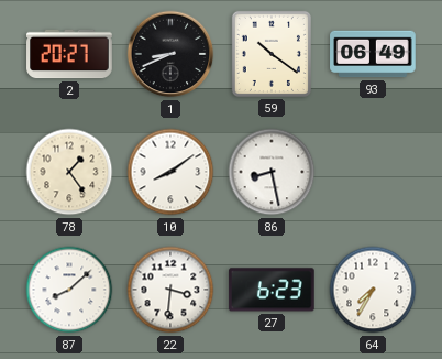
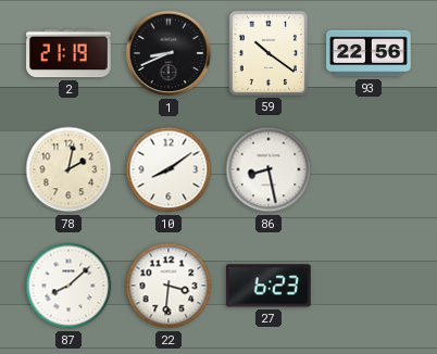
2: 20:27 -> 21:19
93: 06:49 -> 22:56
78: 1:24 -> 2:02
64: 7:35 -> none
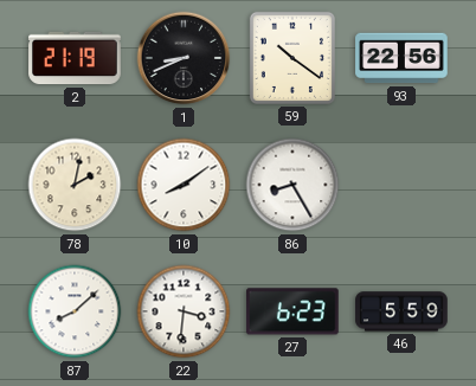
86: 8:28 -> 8:25
46: none -> 5:59
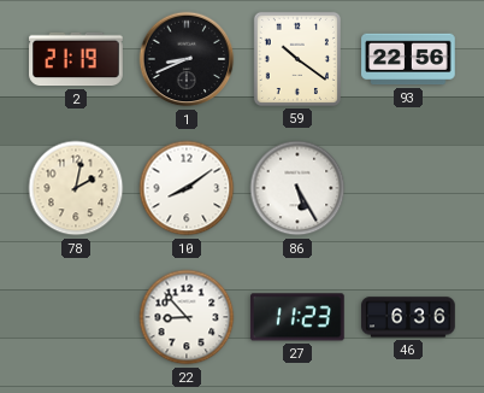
86: 8:25 -> 5:25
87: 8:08 -> none
22: 3:31 -> 8:53
27: 6:23 -> 11:23
46: 5:59 -> 6:36
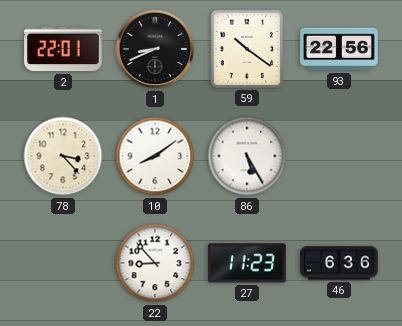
2: 21:19 -> 22:01
78: 2:02 -> 3:23
